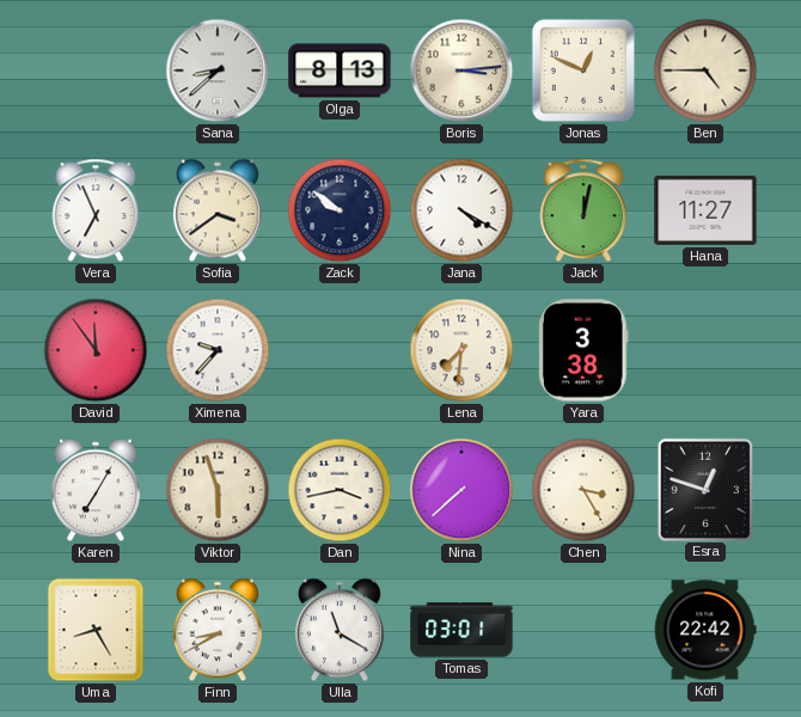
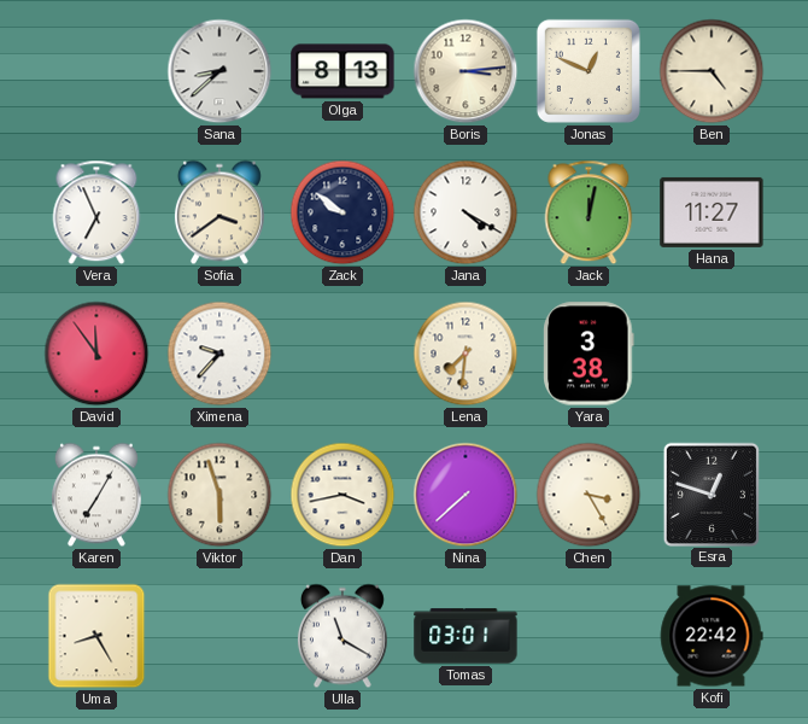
Finn: 8:40 -> none
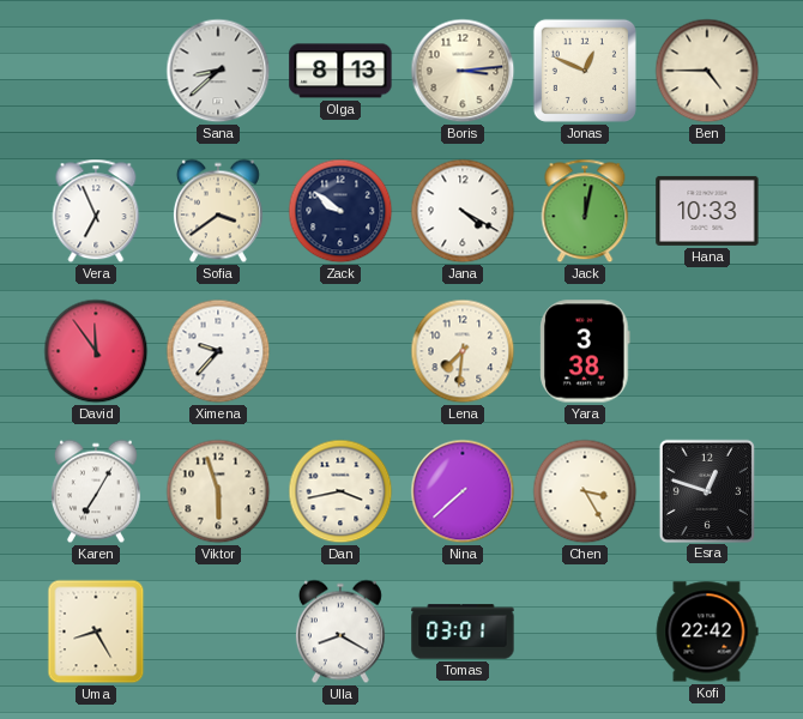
Hana: 11:27 -> 10:33
Ulla: 11:20 -> 8:20
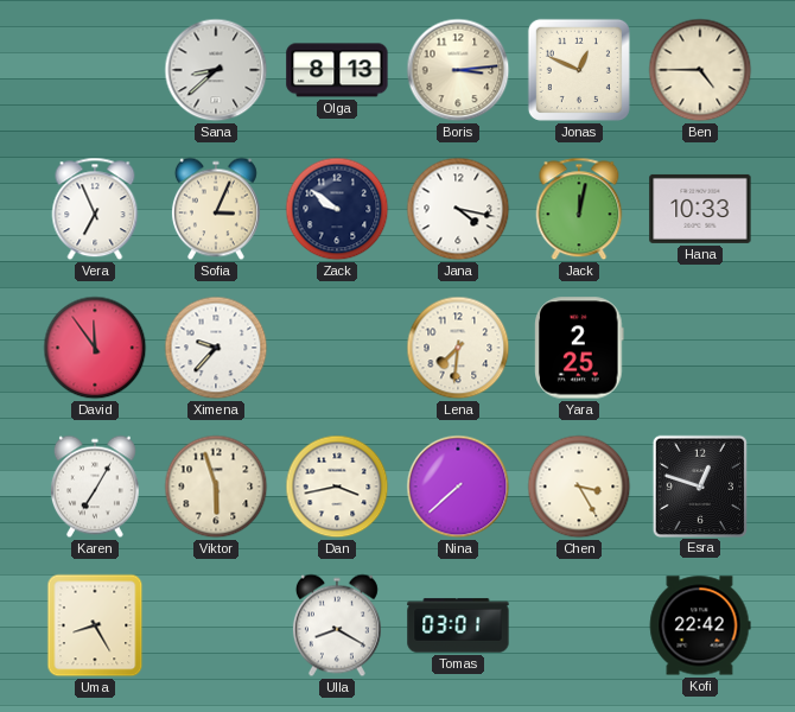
Sofia: 3:39 -> 3:04
Jana: 4:20 -> 4:17
Yara: 3:38 -> 2:25
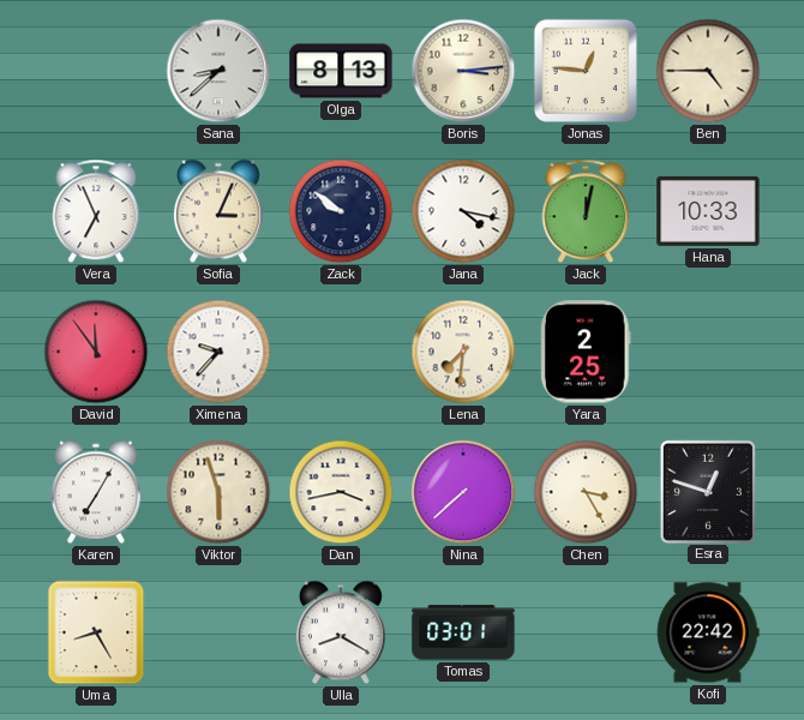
Jonas: 12:49 -> 12:46
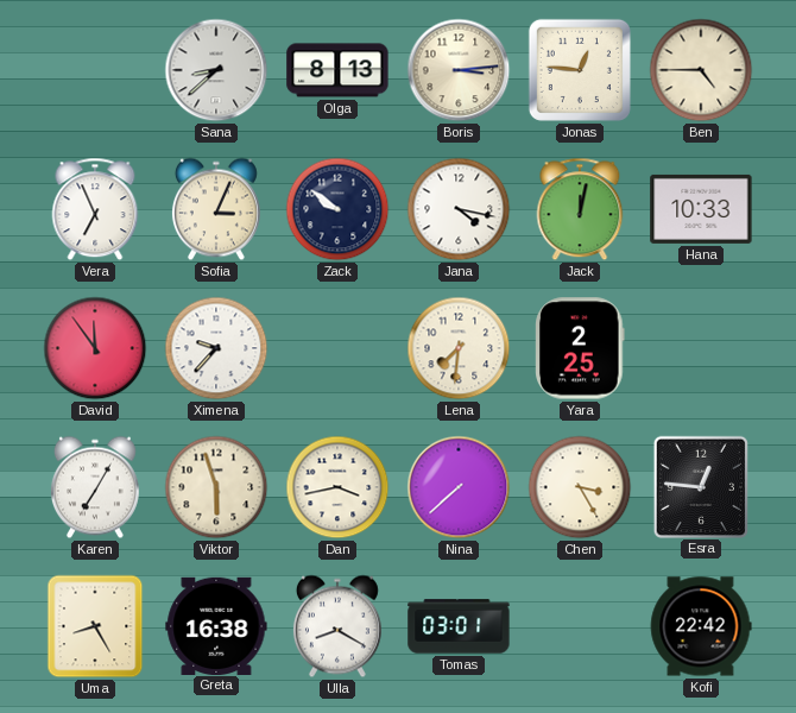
Esra: 12:48 -> 12:46
Greta: none -> 16:38
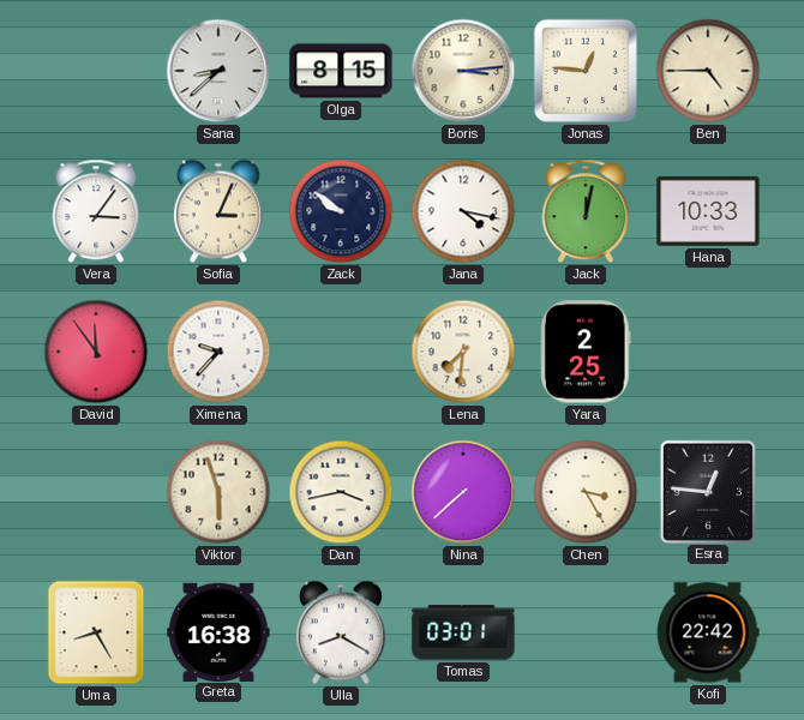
Olga: 8:13 -> 8:15
Vera: 6:56 -> 3:06
Karen: 7:05 -> none
